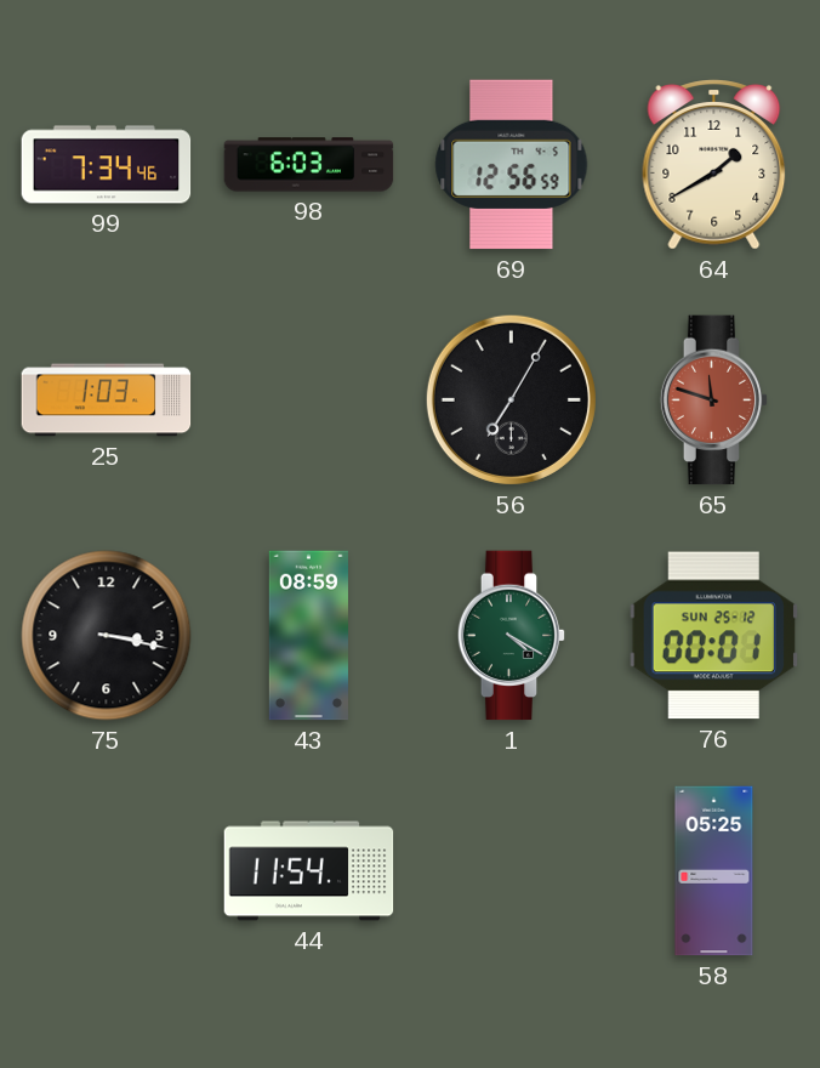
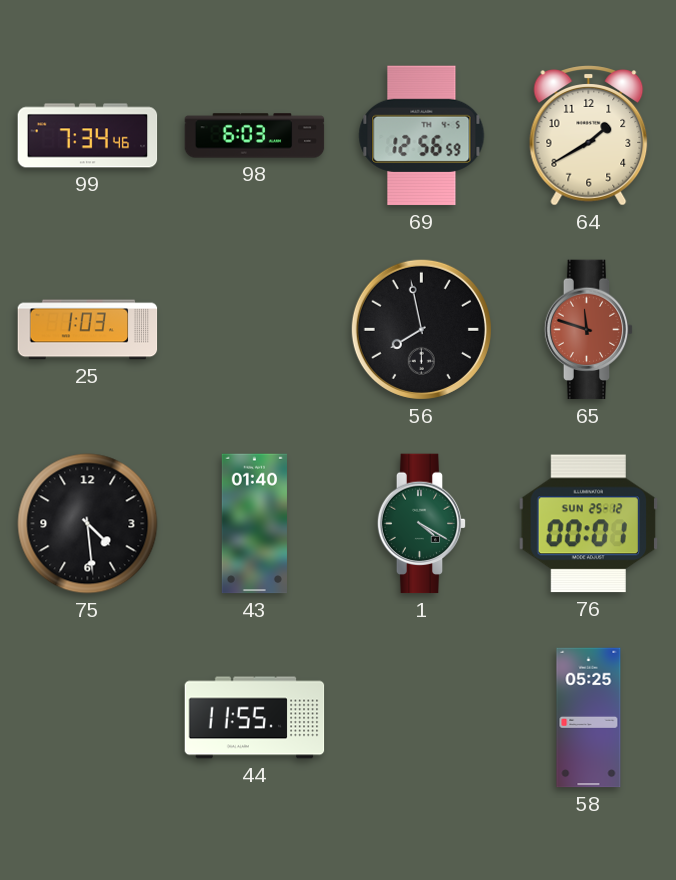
56: 7:05 -> 7:58
75: 3:17 -> 4:29
43: 08:59 -> 01:40
44: 11:54 -> 11:55
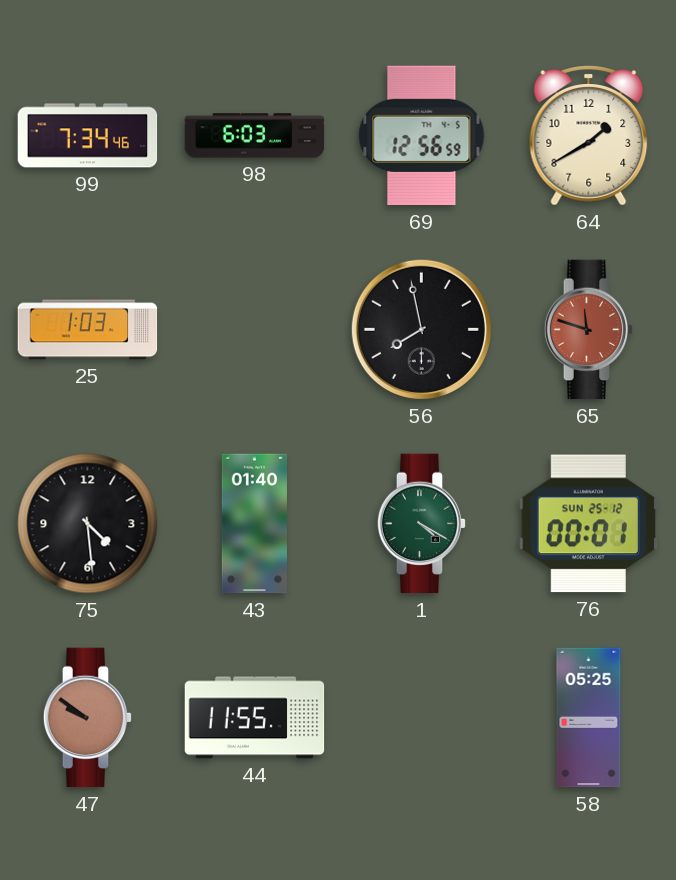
47: none -> 9:51
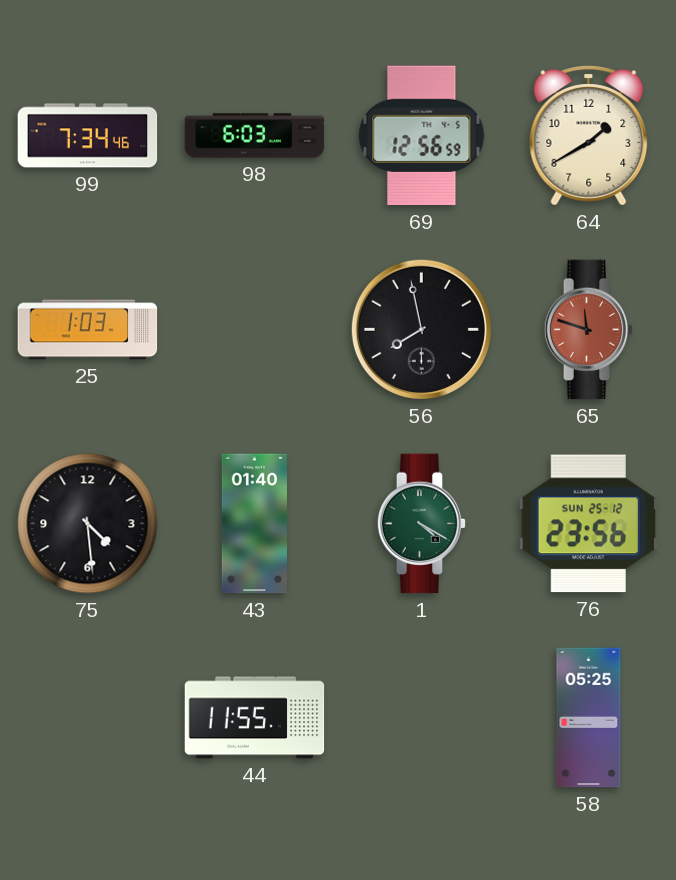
76: 00:01 -> 23:56
47: 9:51 -> none
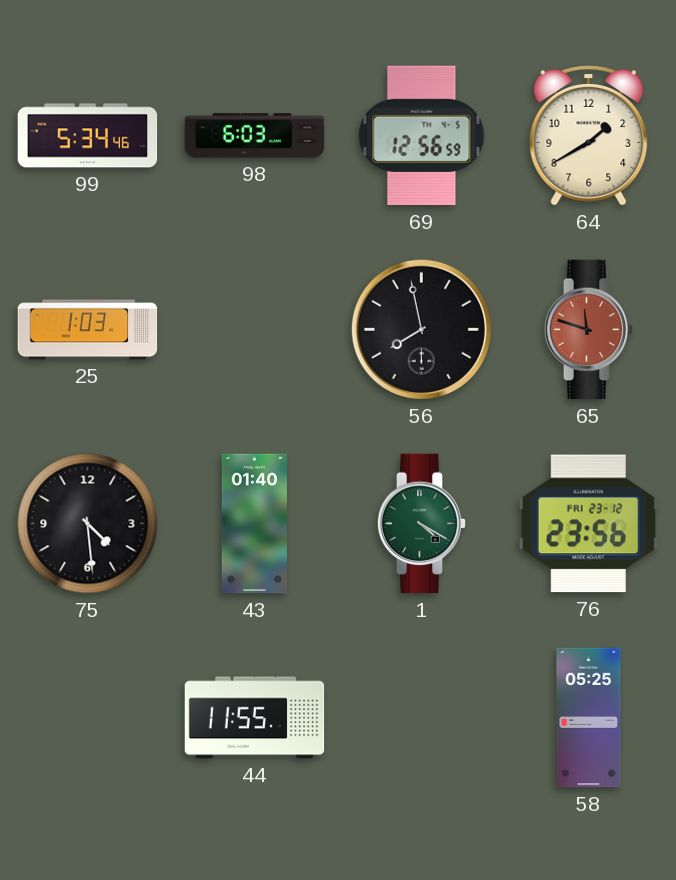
99: 7:34 -> 5:34
76 date: SUN 25-12 -> FRI 23-12
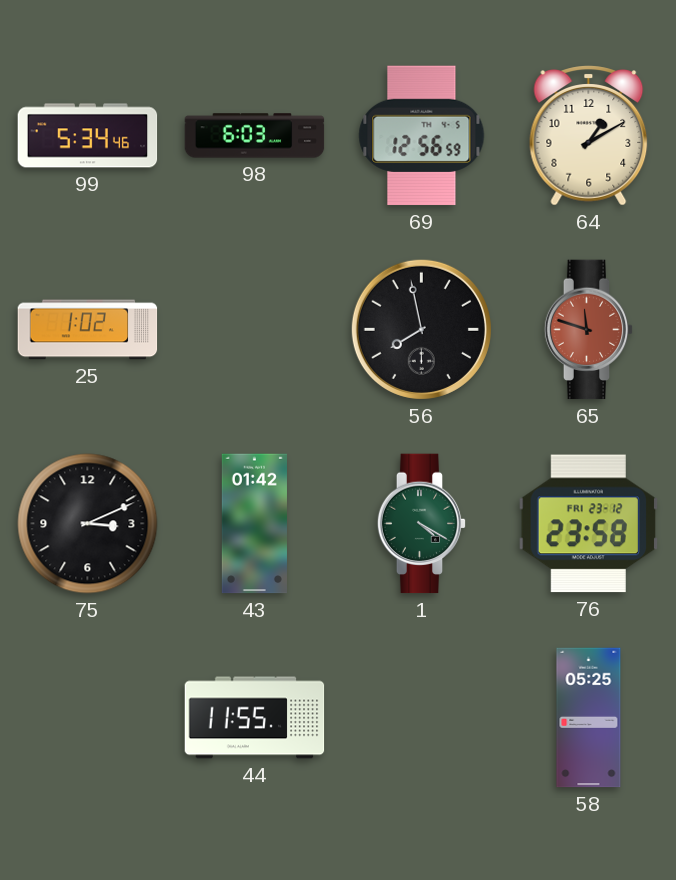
64: 1:40 -> 1:10
25: 1:03 -> 1:02
75: 4:29 -> 3:11
43: 01:40 -> 01:42
76: 23:56 -> 23:58
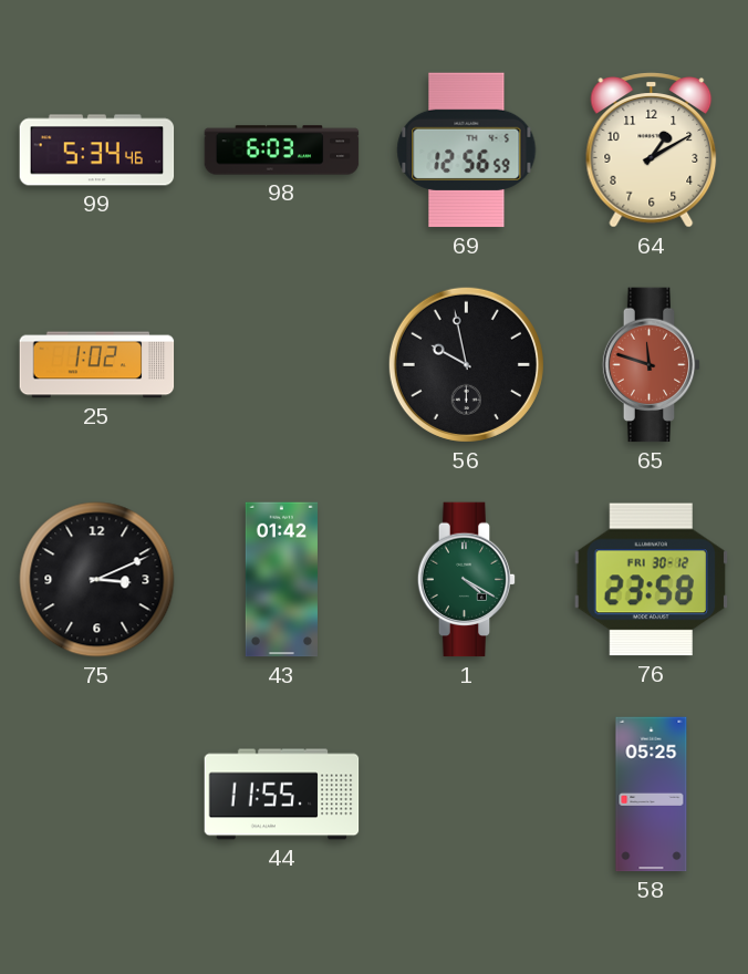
56: 7:58 -> 9:58
76 date: FRI 23-12 -> FRI 30-12
